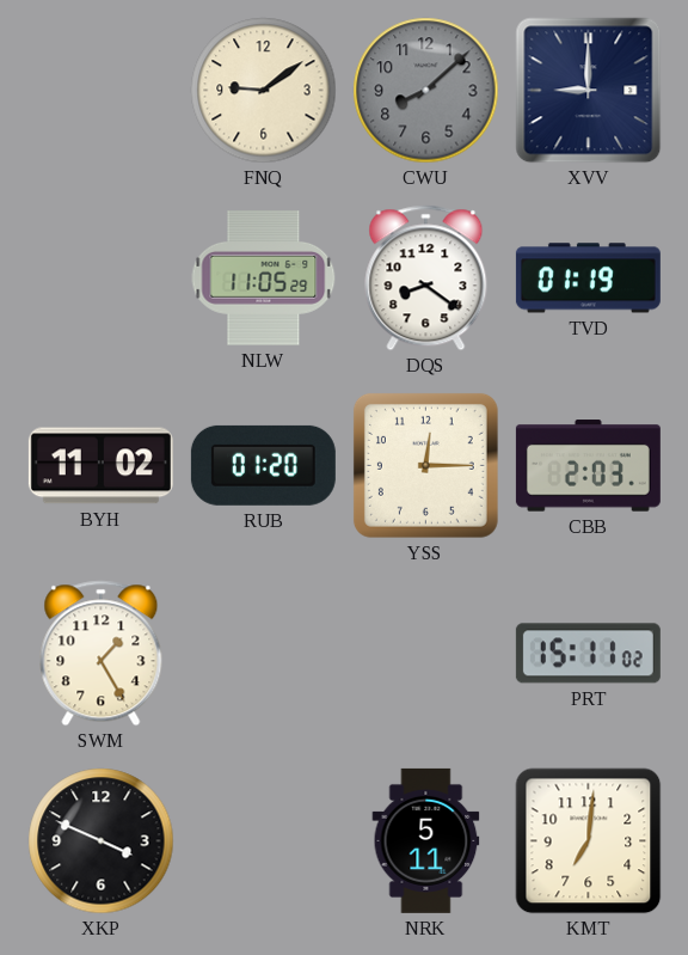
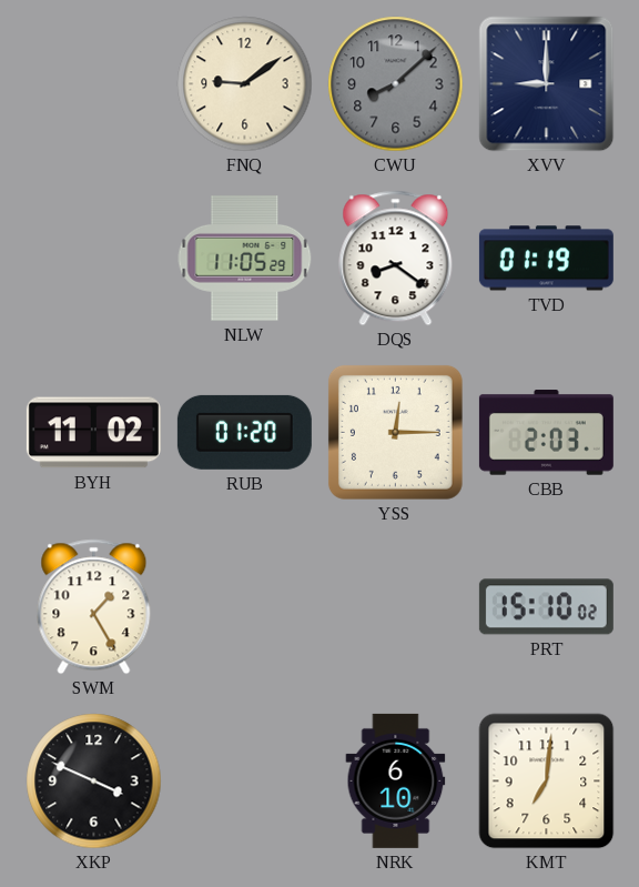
PRT: 15:11 -> 15:10
NRK: 5:11 -> 6:10
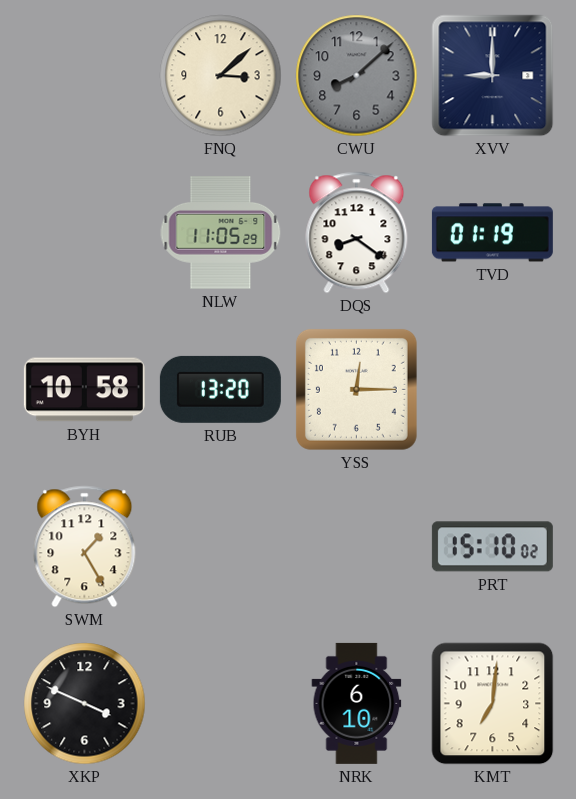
FNQ: 9:09 -> 3:08
BYH: 11:02 -> 10:58
RUB: 01:20 -> 13:20
CBB: 2:03 -> none
